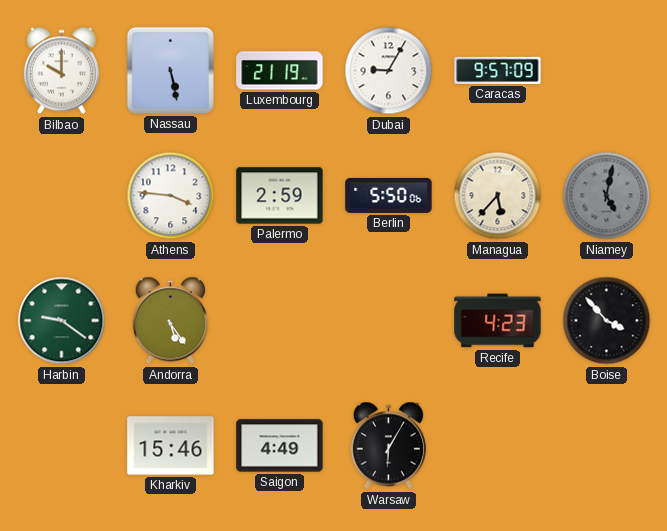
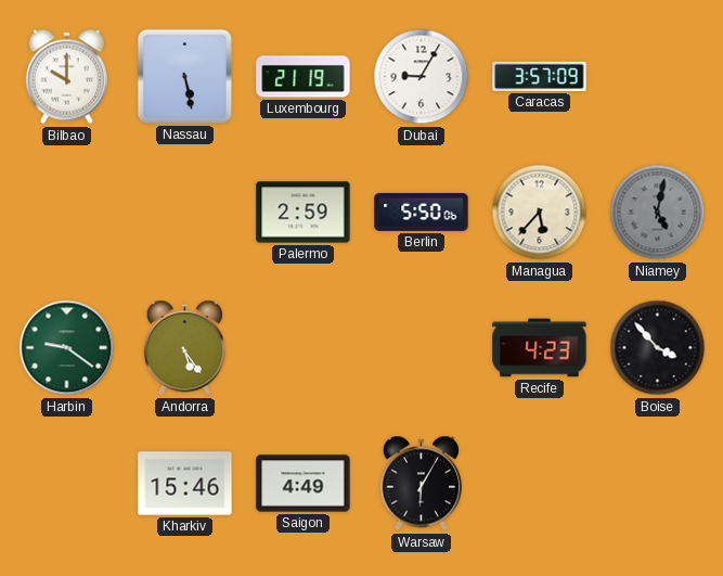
Caracas: 9:57 -> 3:57
Athens: 3:46 -> none
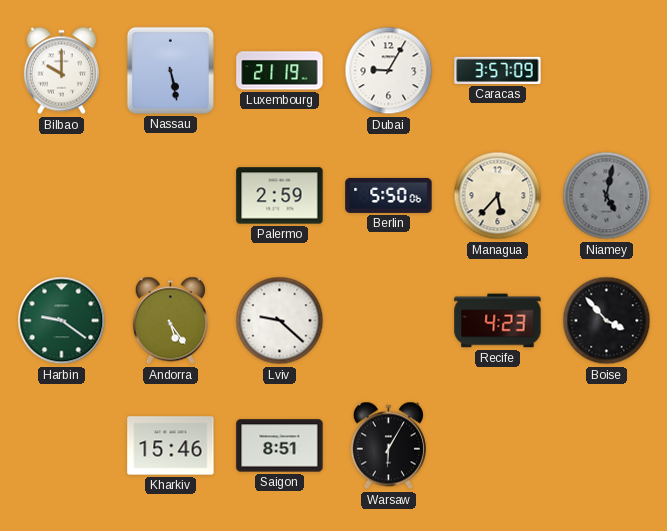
Lviv: none -> 9:22
Saigon: 4:49 -> 8:51
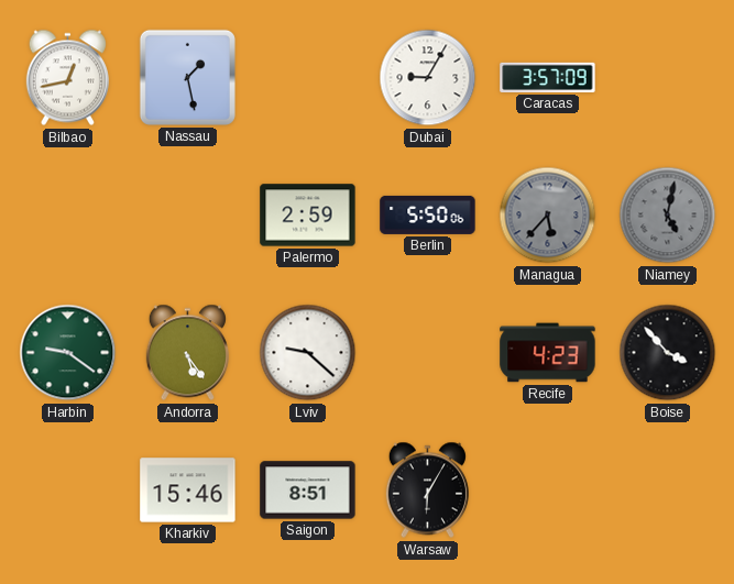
Bilbao: 10:00 -> 12:43
Nassau: 5:28 -> 1:28
Luxembourg: 21:19 -> none
Managua dial: cream -> grey
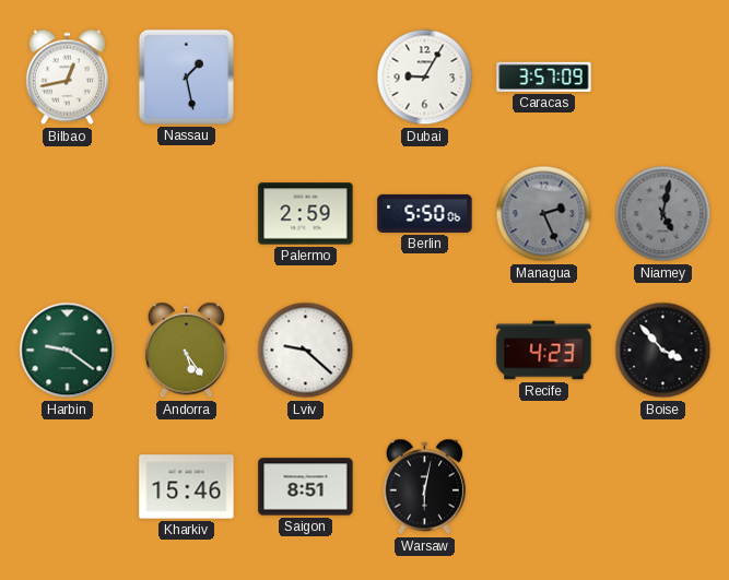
Managua: 5:37 -> 2:26
Warsaw: 6:05 -> 6:02
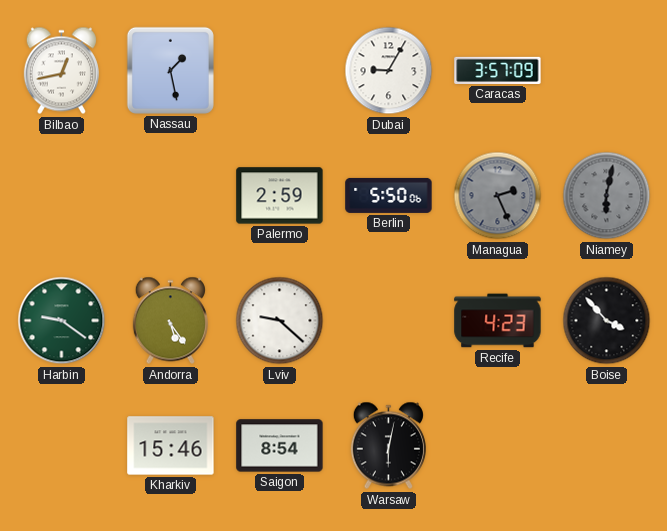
Niamey: 5:02 -> 6:02
Saigon: 8:51 -> 8:54
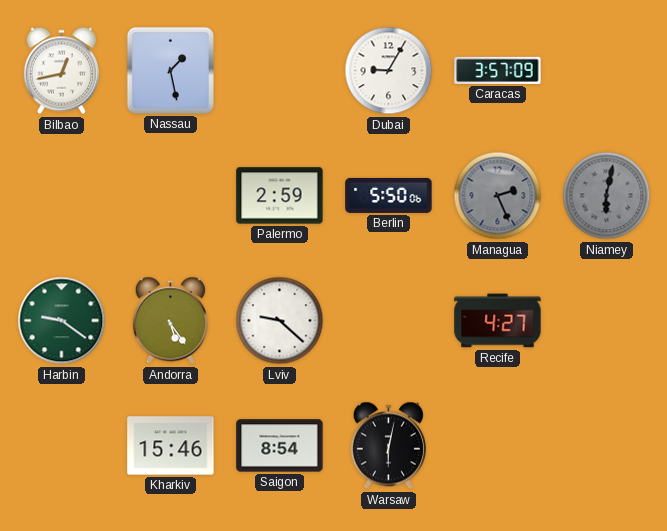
Recife: 4:23 -> 4:27
Boise: 3:53 -> none
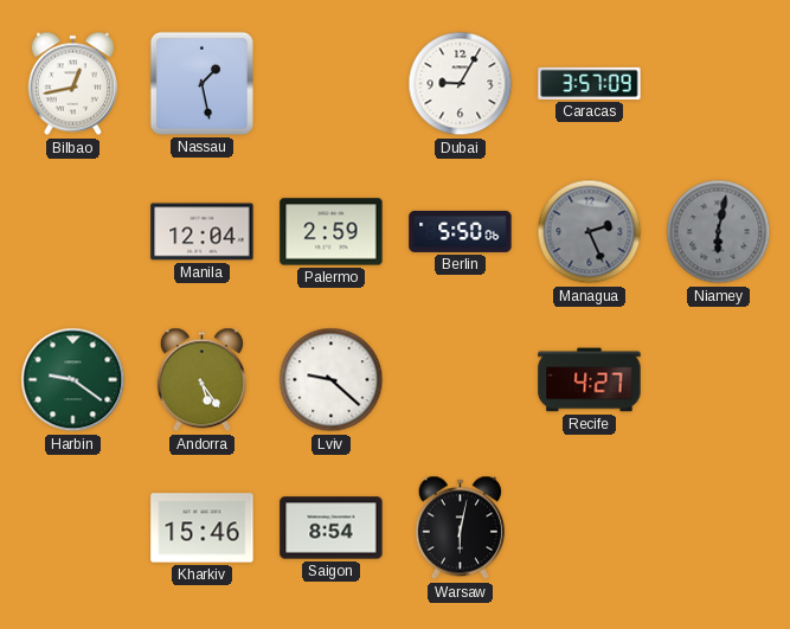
Manila: none -> 12:04
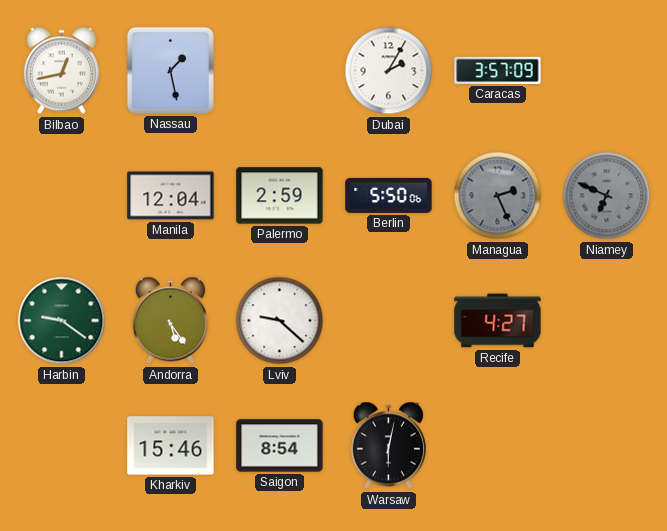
Dubai: 9:05 -> 2:05
Niamey: 6:02 -> 6:49
